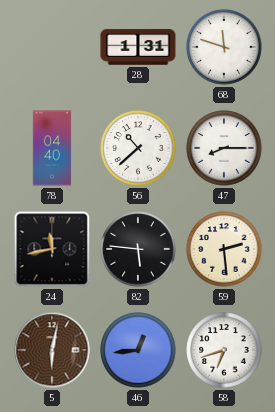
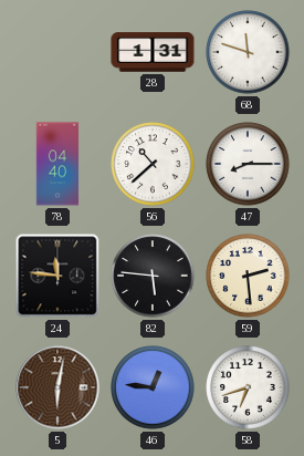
24: 11:43 -> 11:46
46: 12:44 -> 12:46
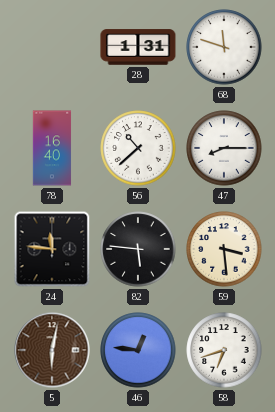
78: 04:40 -> 16:40
59: 2:29 -> 3:29
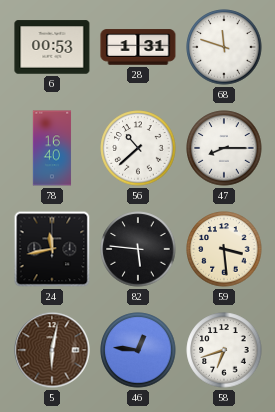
6: none -> 00:53
24: 11:46 -> 11:43
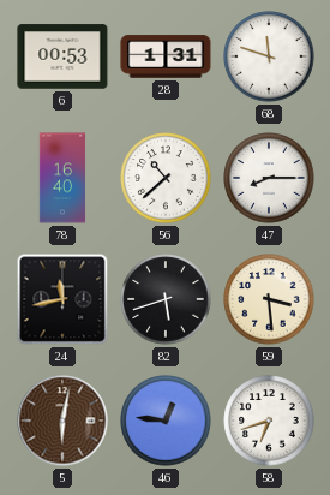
82: 5:46 -> 5:42
